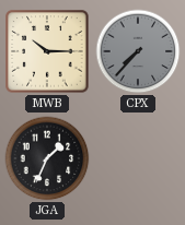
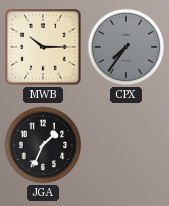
CPX: 7:37 -> 7:36
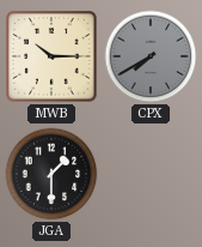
CPX: 7:36 -> 7:40
JGA: 1:34 -> 1:30
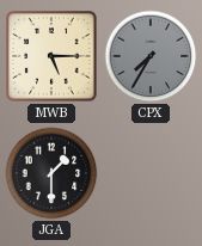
MWB: 10:15 -> 5:15
CPX: 7:40 -> 7:35
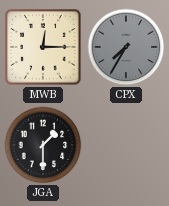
MWB: 5:15 -> 12:15
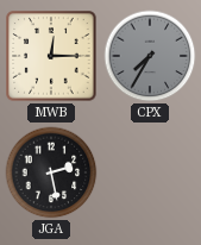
JGA: 1:30 -> 2:28
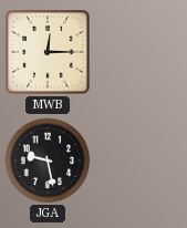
CPX: 7:35 -> none
JGA: 2:28 -> 9:28
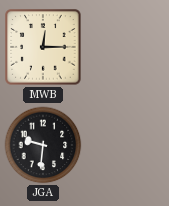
JGA: 9:28 -> 9:31
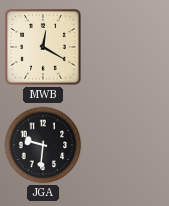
MWB: 12:15 -> 12:20
